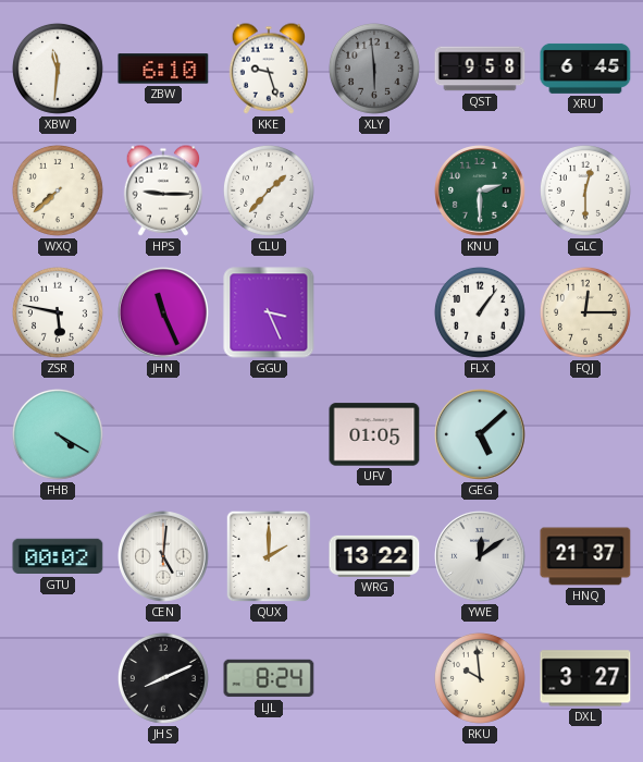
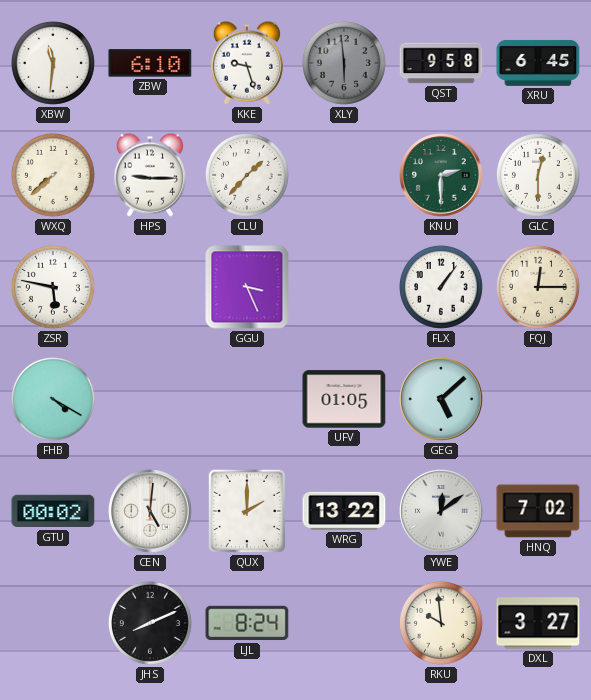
JHN: 11:26 -> none
HNQ: 21:37 -> 7:02
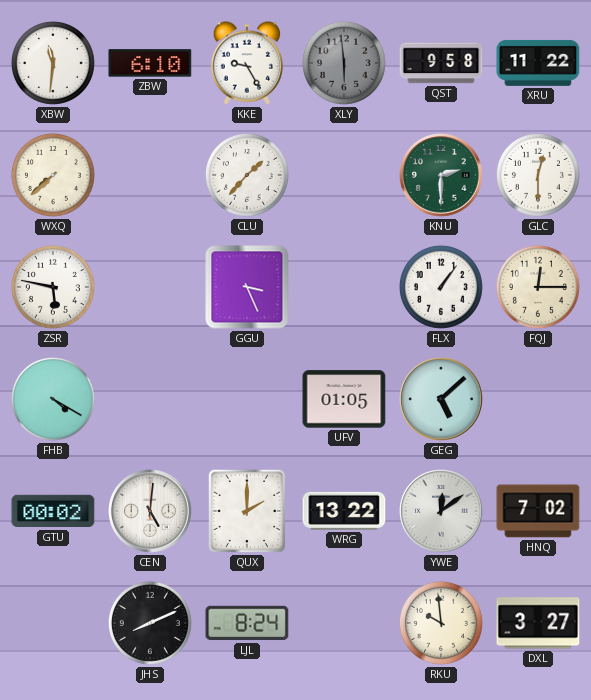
KKE: 9:27 -> 9:25
XRU: 6:45 -> 11:22
HPS: 9:15 -> none
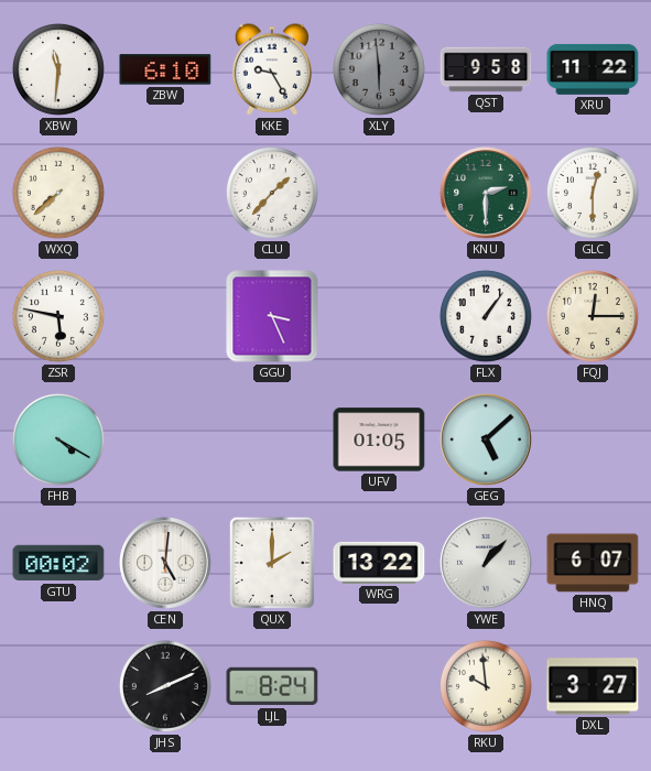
YWE: 12:09 -> 1:07
HNQ: 7:02 -> 6:07
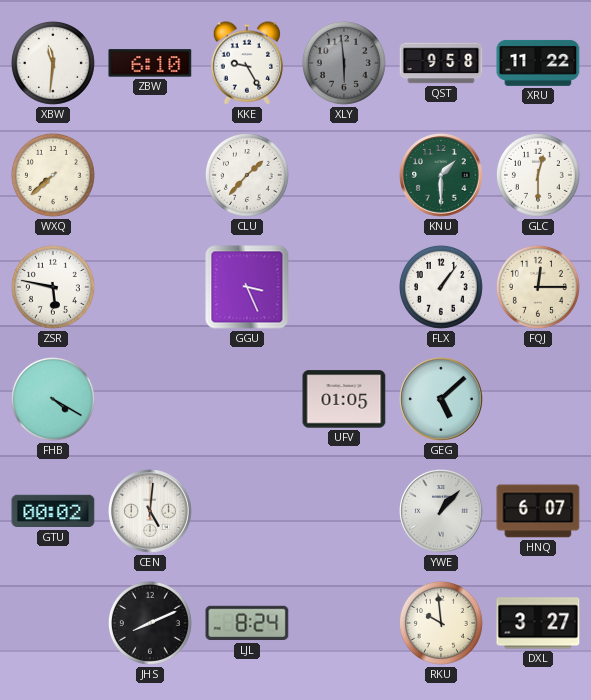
KNU: 2:30 -> 1:30
QUX: 2:00 -> none
WRG: 13:22 -> none
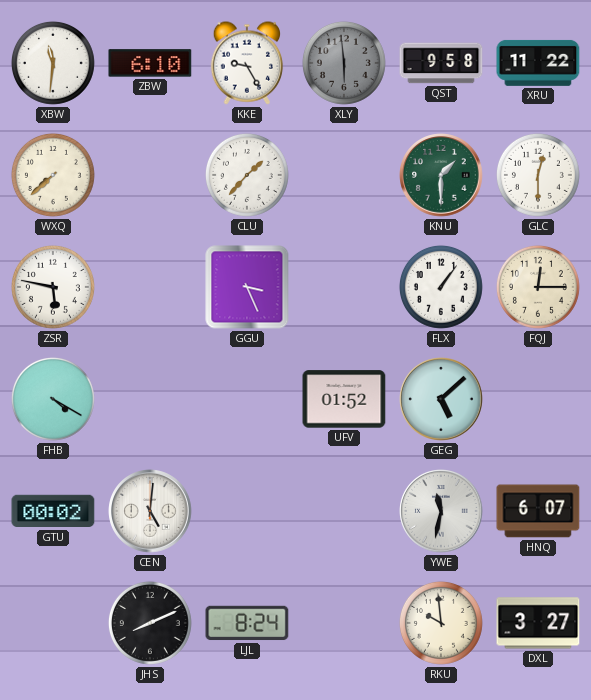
UFV: 01:05 -> 01:52
YWE: 1:07 -> 11:32
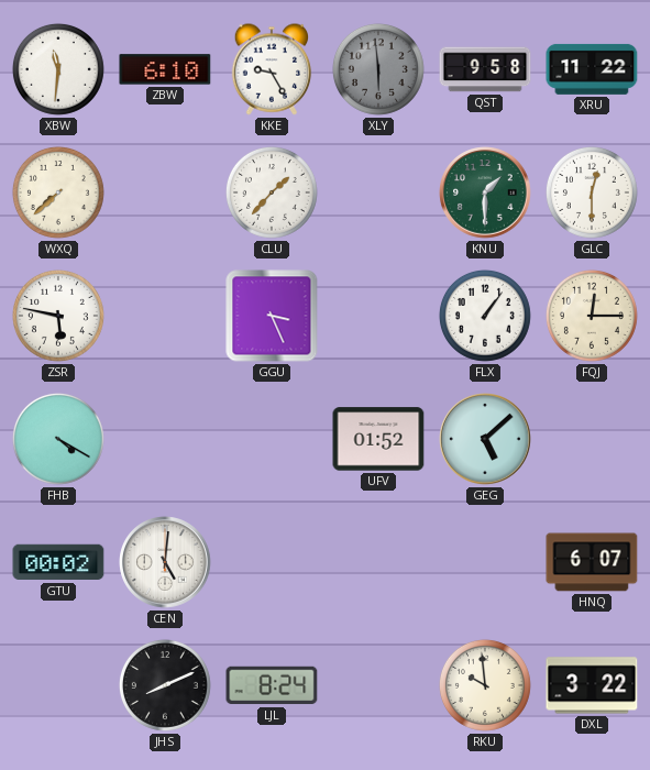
YWE: 11:32 -> none
DXL: 3:27 -> 3:22
